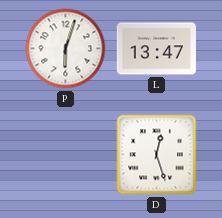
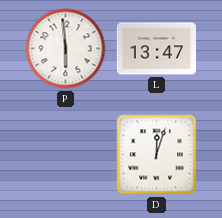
P: 6:03 -> 5:59
D: 12:27 -> 12:03
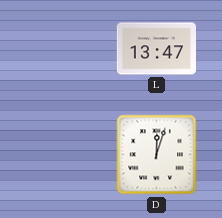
P: 5:59 -> none
